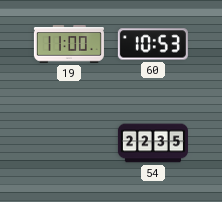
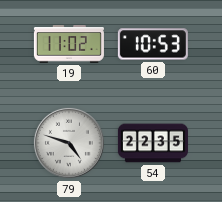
19: 11:00 -> 11:02
79: none -> 4:48
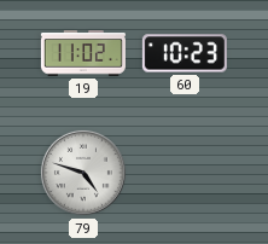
60: 10:53 -> 10:23
54: 22:35 -> none
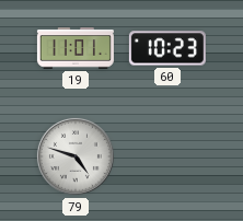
19: 11:02 -> 11:01
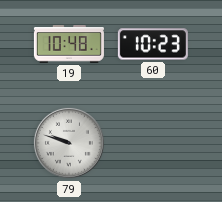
19: 11:01 -> 10:48
79: 4:48 -> 9:48
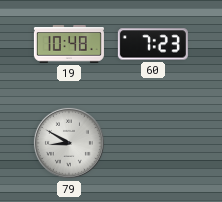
60: 10:23 -> 7:23
79: 9:48 -> 8:50
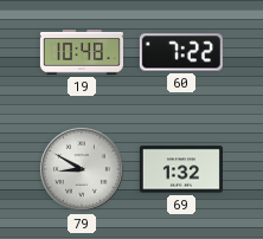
60: 7:23 -> 7:22
69: none -> 1:32
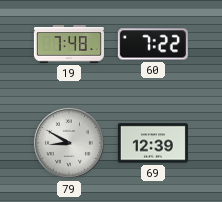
19: 10:48 -> 7:48
69: 1:32 -> 12:39
